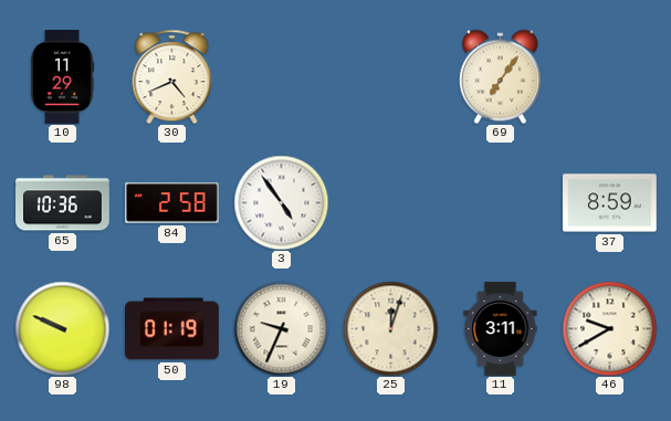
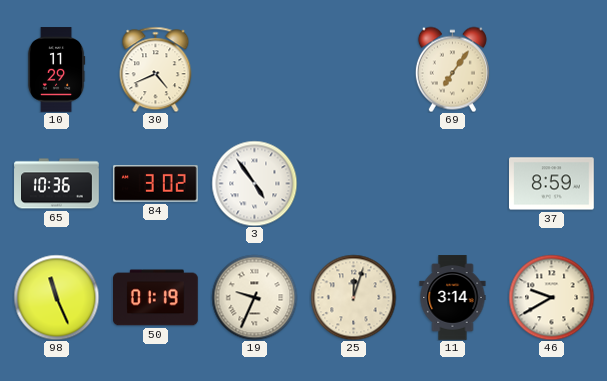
84: 2:58 -> 3:02
98: 9:49 -> 11:26
11: 3:11 -> 3:14
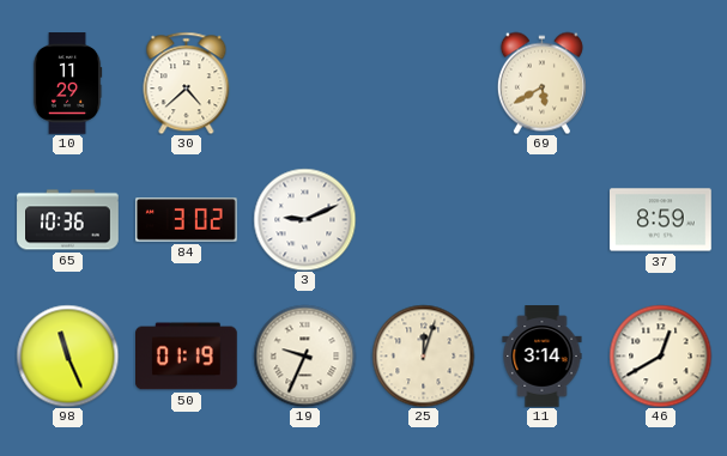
30: 4:41 -> 4:38
69: 7:06 -> 5:40
3: 4:54 -> 9:11
46: 9:40 -> 12:40
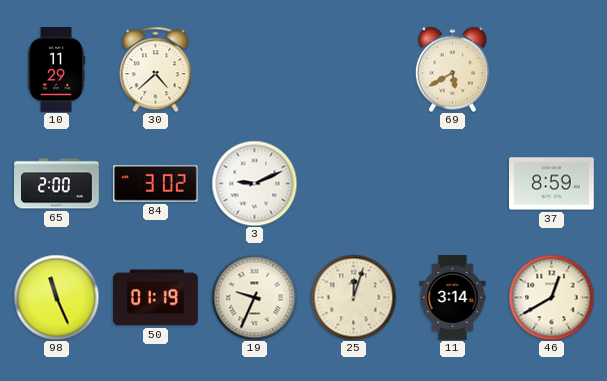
65: 10:36 -> 2:00
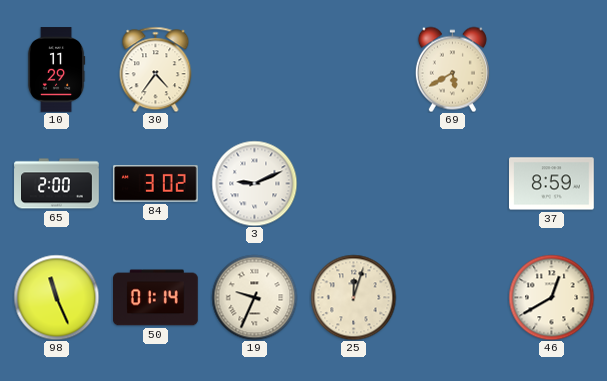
30: 4:38 -> 4:36
50: 01:19 -> 01:14
11: 3:14 -> none
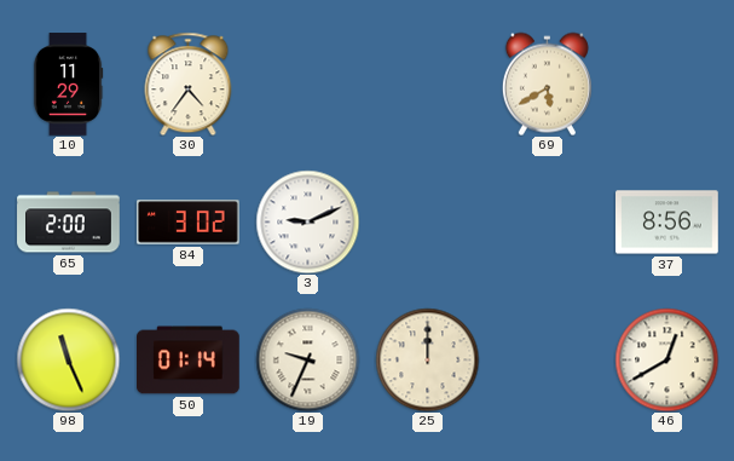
37: 8:59 -> 8:56
25: 12:03 -> 12:00
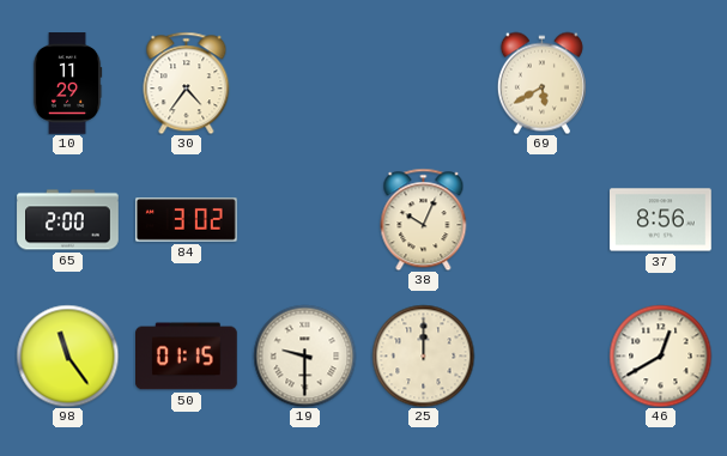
3: 9:11 -> none
38: none -> 10:04
98: 11:26 -> 11:24
50: 01:14 -> 01:15
19: 9:34 -> 9:30
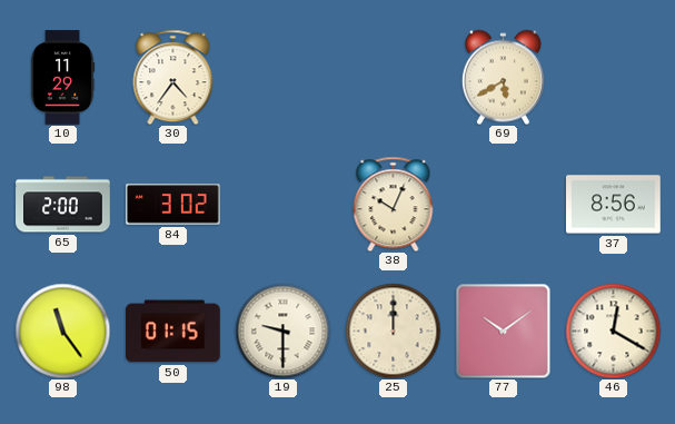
77: none -> 10:09
46: 12:40 -> 12:20
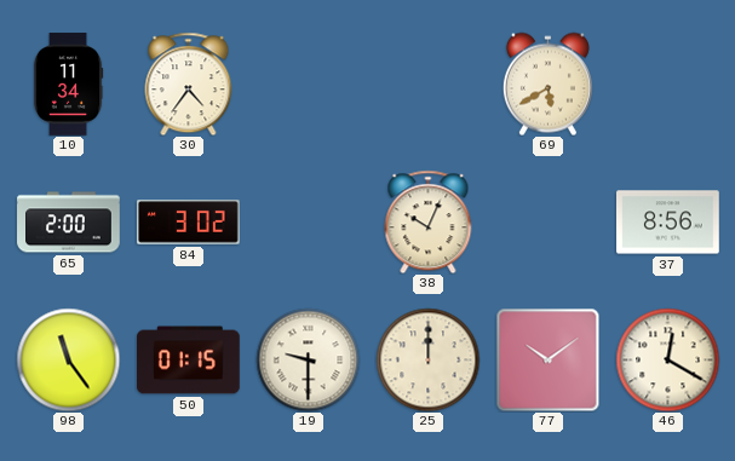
10: 11:29 -> 11:34
